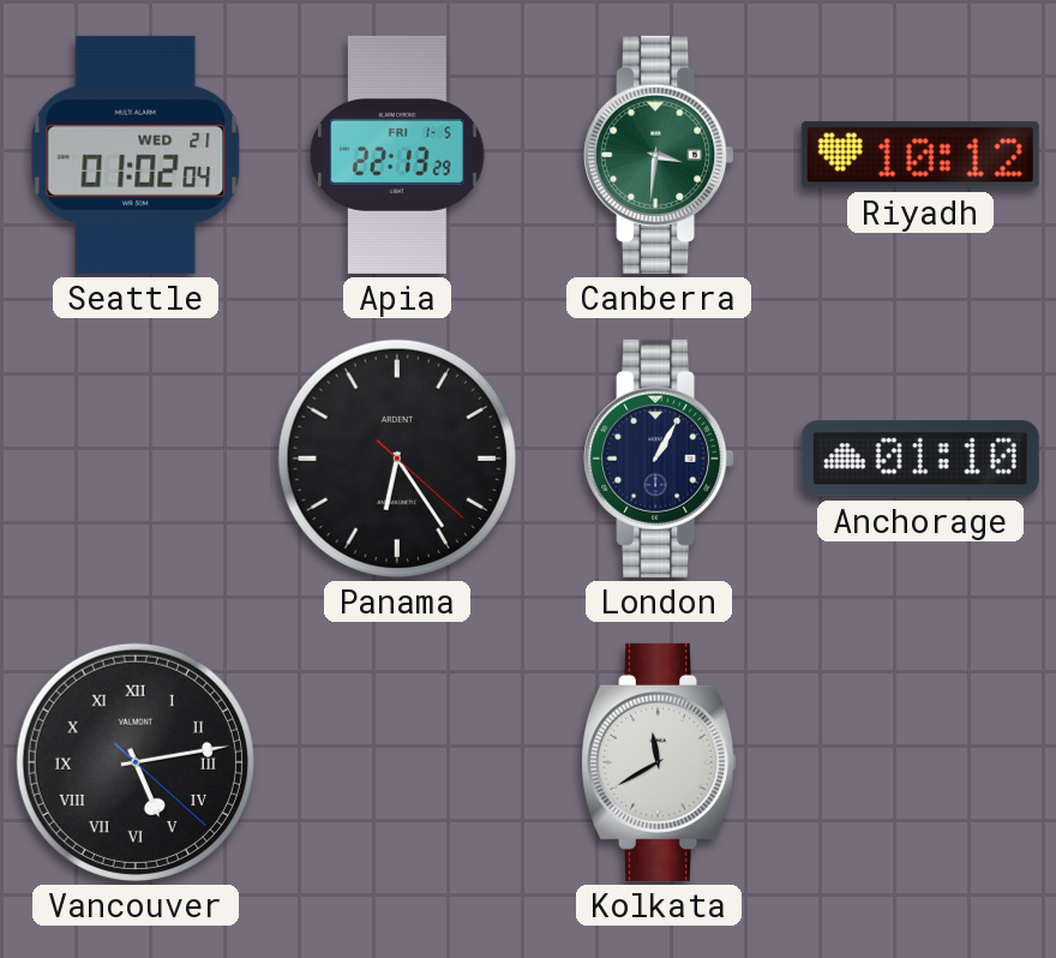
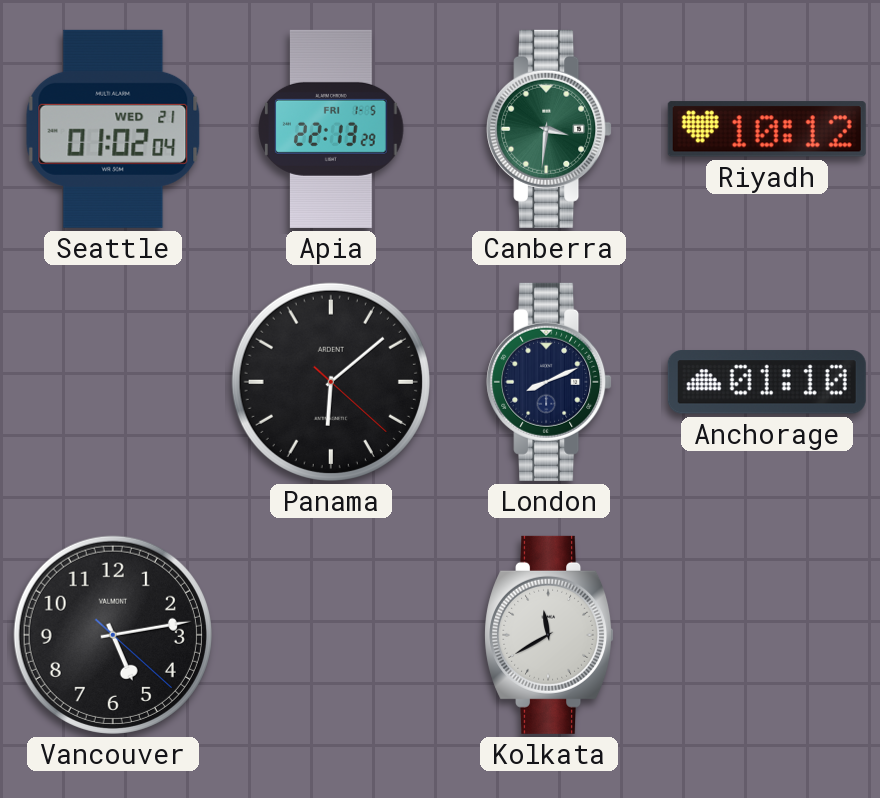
Panama: 6:24 -> 6:08
London: 1:05 -> 8:11
Vancouver numerals: Roman -> Arabic
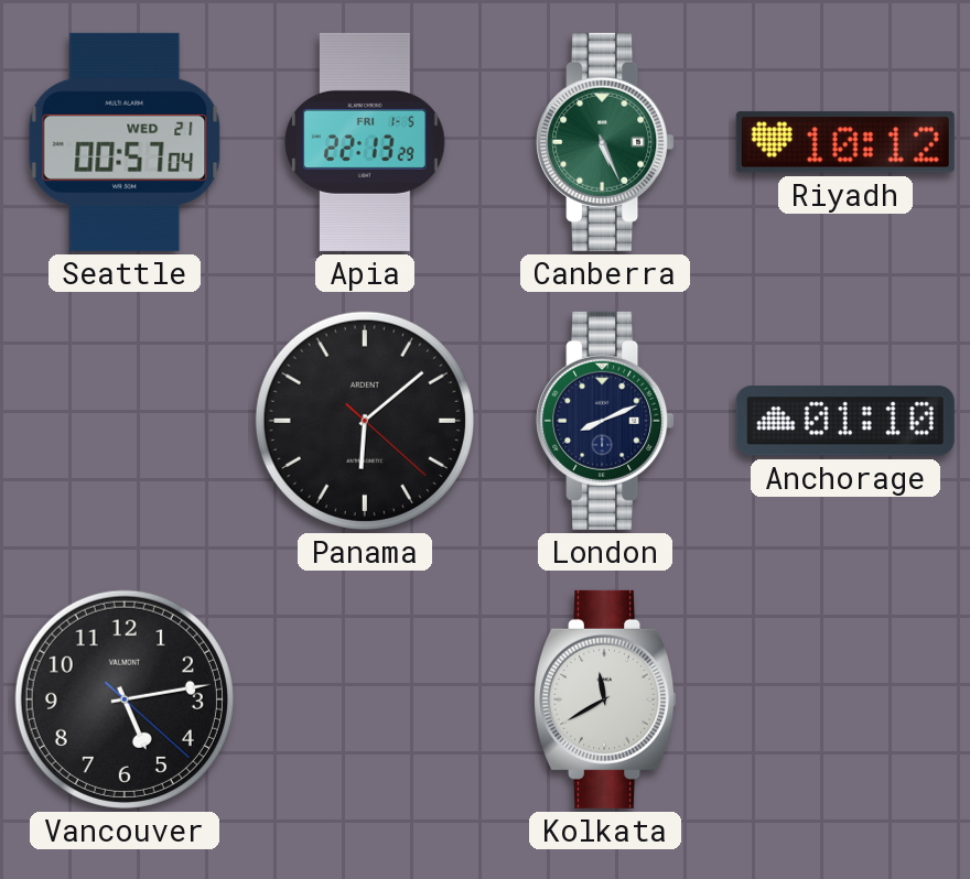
Seattle: 01:02 -> 00:57
Canberra: 3:31 -> 5:26
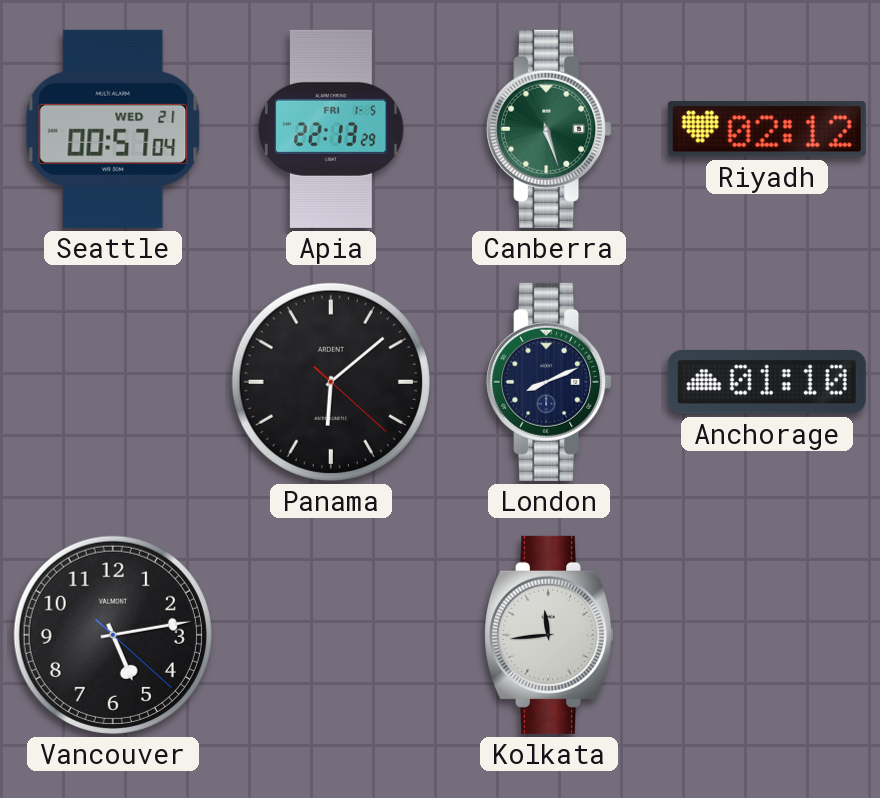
Canberra: 5:26 -> 5:27
Riyadh: 10:12 -> 02:12
Kolkata: 11:40 -> 11:44
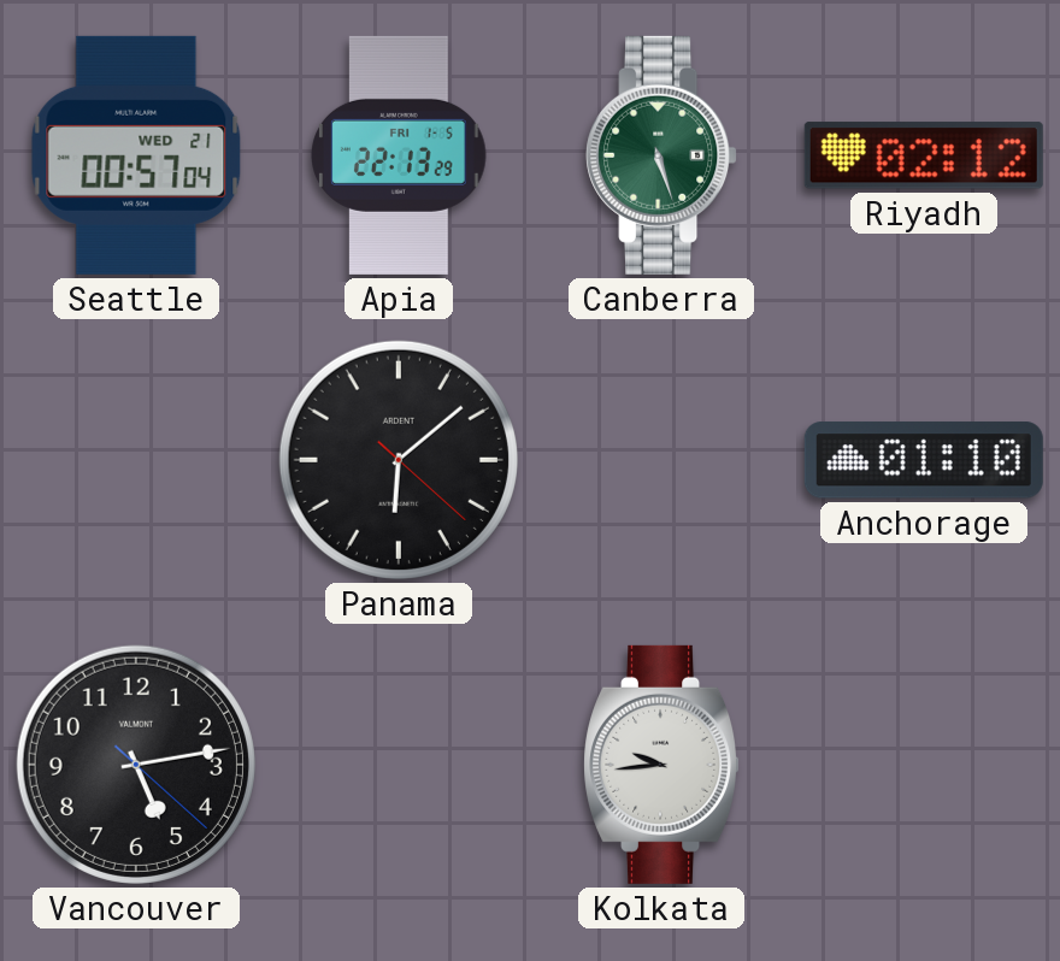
London: 8:11 -> none
Kolkata: 11:44 -> 9:44
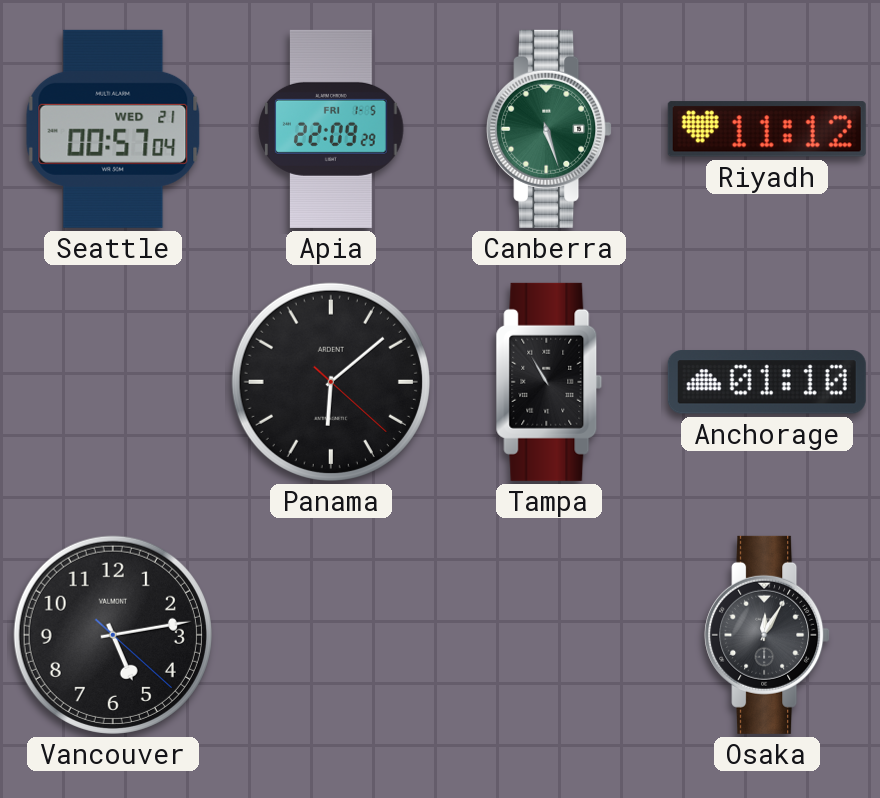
Apia: 22:13 -> 22:09
Riyadh: 02:12 -> 11:12
Tampa: none -> 10:55
Kolkata: 9:44 -> none
Osaka: none -> 12:05
